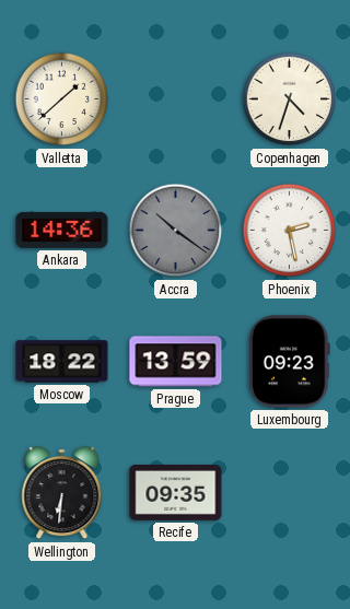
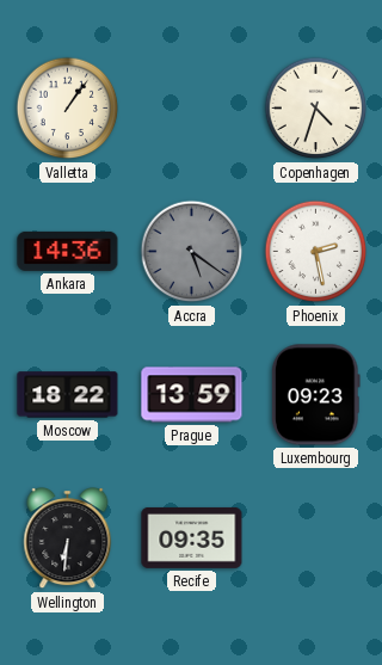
Valletta: 1:38 -> 1:06
Accra: 10:21 -> 5:21
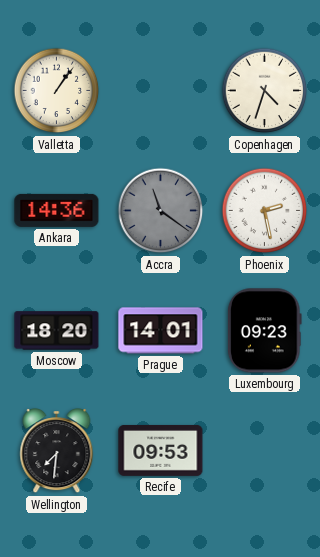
Accra: 5:21 -> 11:21
Moscow: 18:22 -> 18:20
Prague: 13:59 -> 14:01
Wellington: 6:31 -> 7:31
Recife: 09:35 -> 09:53
